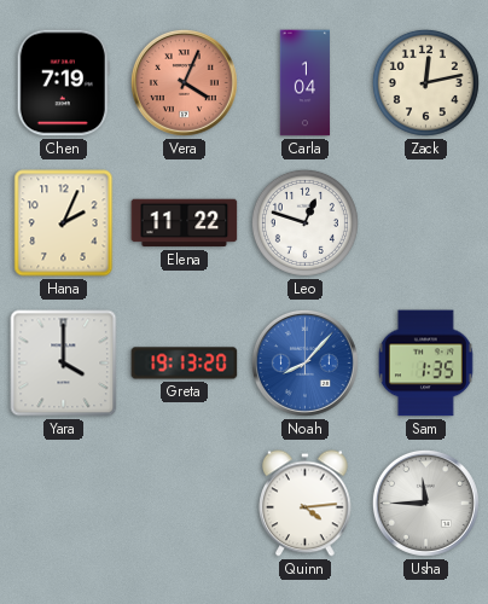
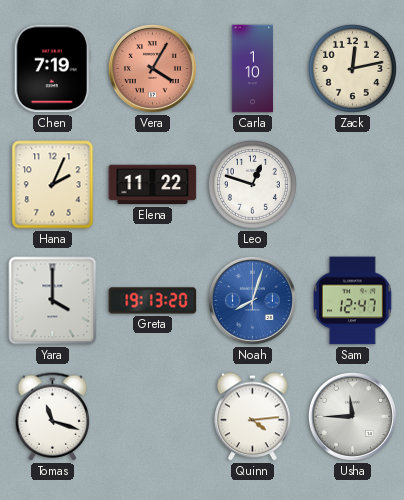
Vera: 4:04 -> 4:05
Carla: 1:04 -> 1:10
Noah: 8:07 -> 8:03
Sam: 1:35 -> 12:47
Tomas: none -> 11:18
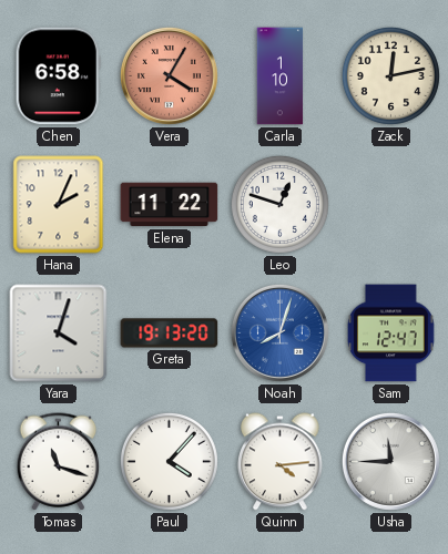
Chen: 7:19 -> 6:58
Yara: 4:00 -> 4:03
Paul: none -> 4:07
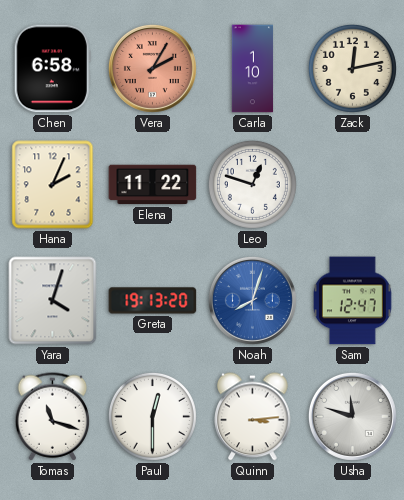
Vera: 4:05 -> 2:05
Paul: 4:07 -> 12:30
Quinn: 4:14 -> 3:14
Usha: 11:45 -> 11:48
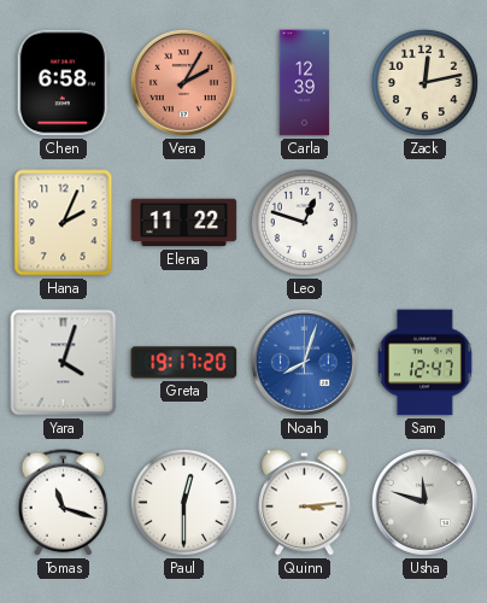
Carla: 1:10 -> 12:39
Greta: 19:13 -> 19:17
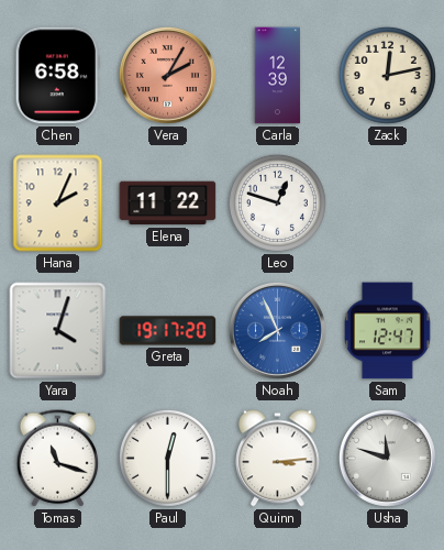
Noah: 8:03 -> 7:56
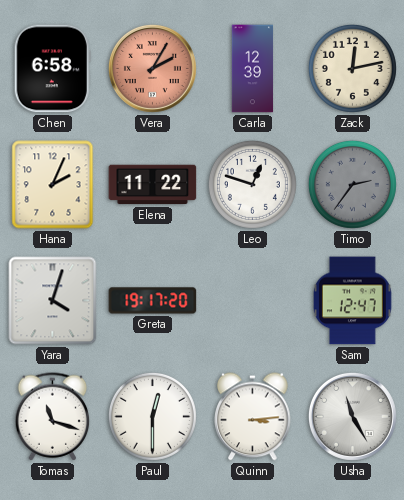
Timo: none -> 2:36
Noah: 7:56 -> none
Usha: 11:48 -> 11:25
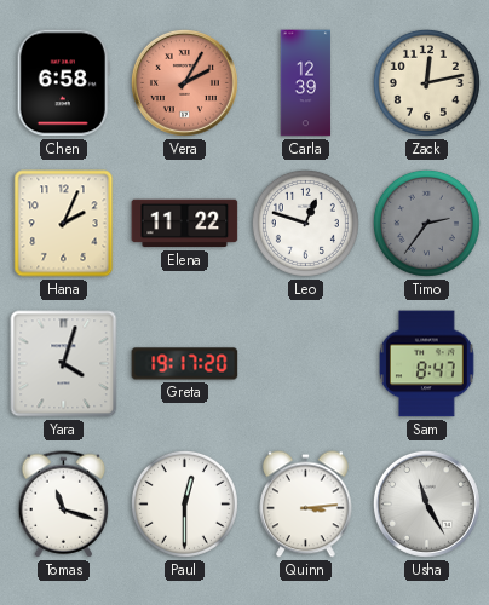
Sam: 12:47 -> 8:47
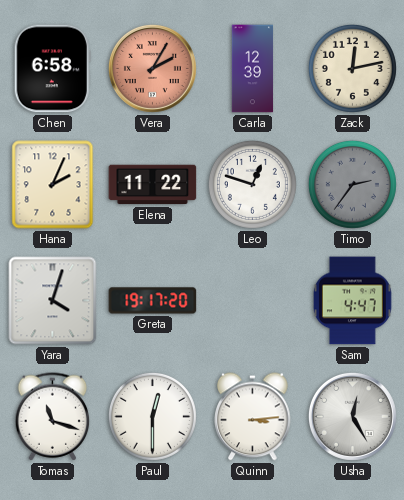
Sam: 8:47 -> 4:47
Usha: 11:25 -> 12:25
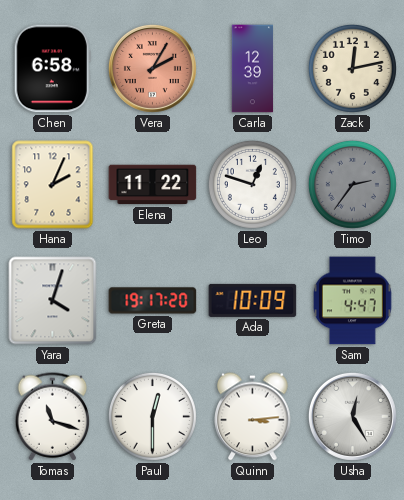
Ada: none -> 10:09
